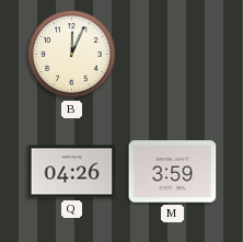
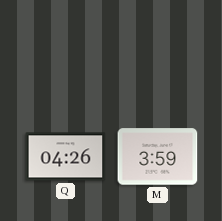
B: 12:04 -> none
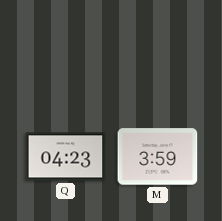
Q: 04:26 -> 04:23
